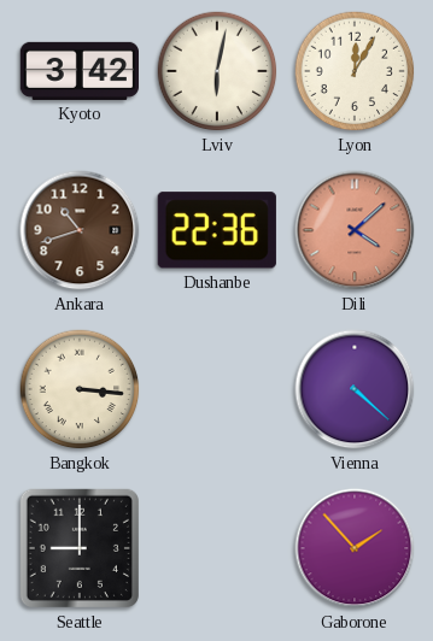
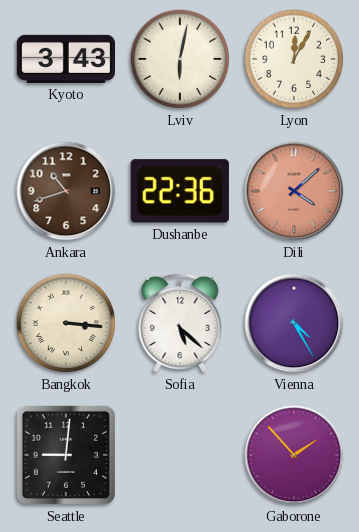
Kyoto: 3:42 -> 3:43
Sofia: none -> 5:22
Vienna: 4:22 -> 4:25
Seattle: 9:00 -> 9:01
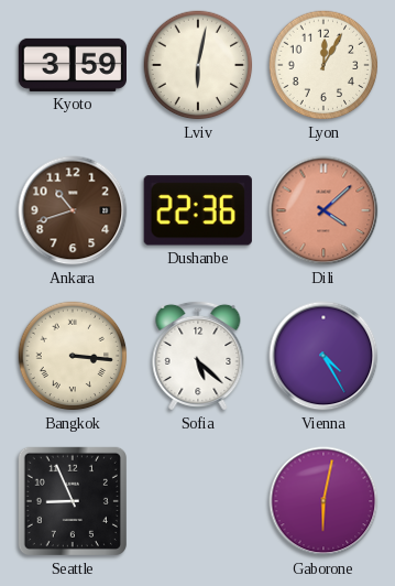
Kyoto: 3:43 -> 3:59
Seattle: 9:01 -> 8:56
Gaborone: 1:53 -> 6:02
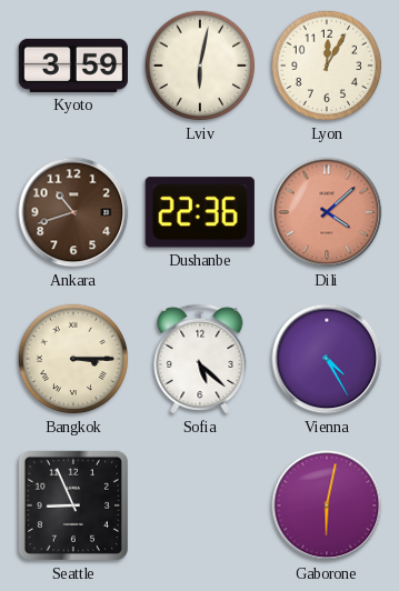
Bangkok: 3:16 -> 3:15
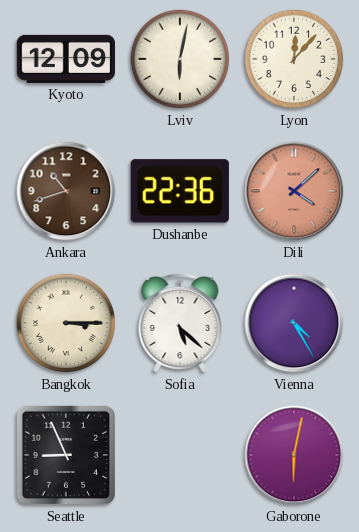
Kyoto: 3:59 -> 12:09
Lyon: 12:05 -> 12:07
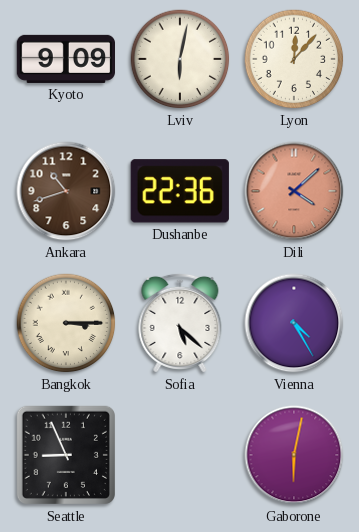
Kyoto: 12:09 -> 9:09
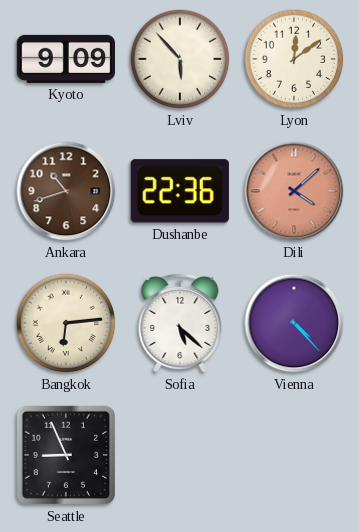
Lviv: 6:02 -> 5:53
Lyon: 12:07 -> 12:09
Bangkok: 3:15 -> 6:14
Vienna: 4:25 -> 4:23
Gaborone: 6:02 -> none
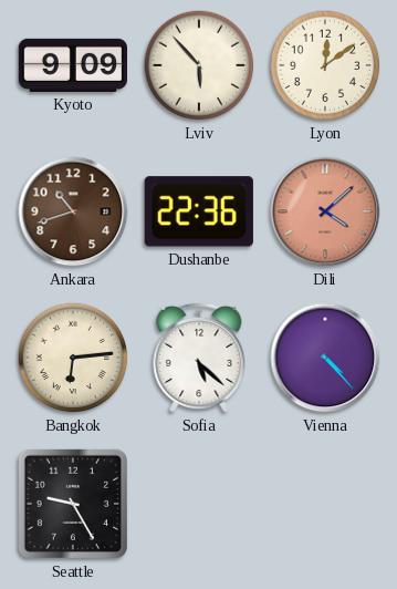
Seattle: 8:56 -> 9:25
